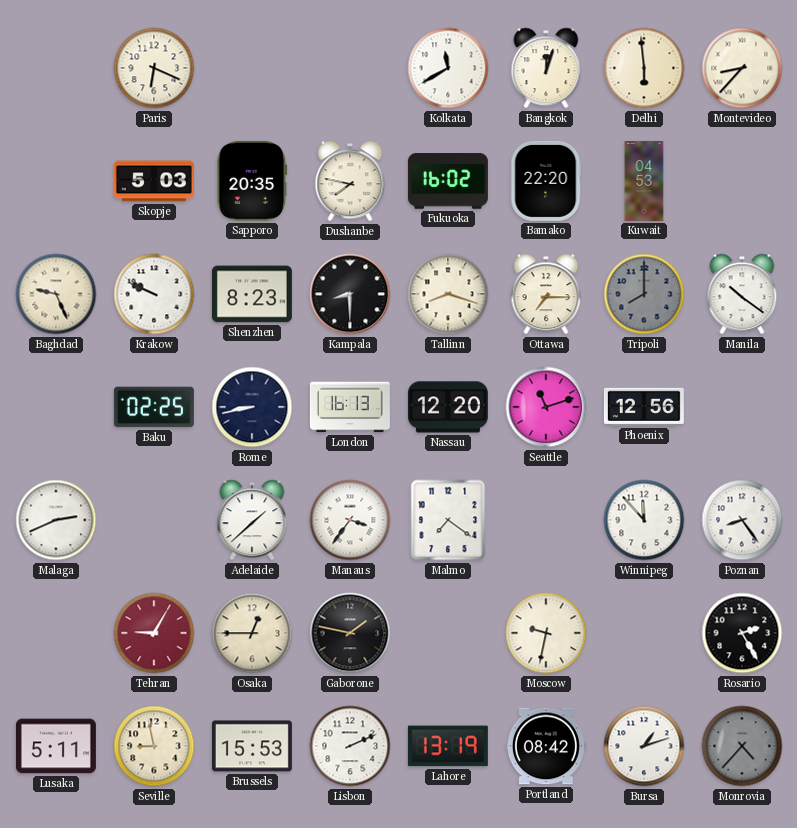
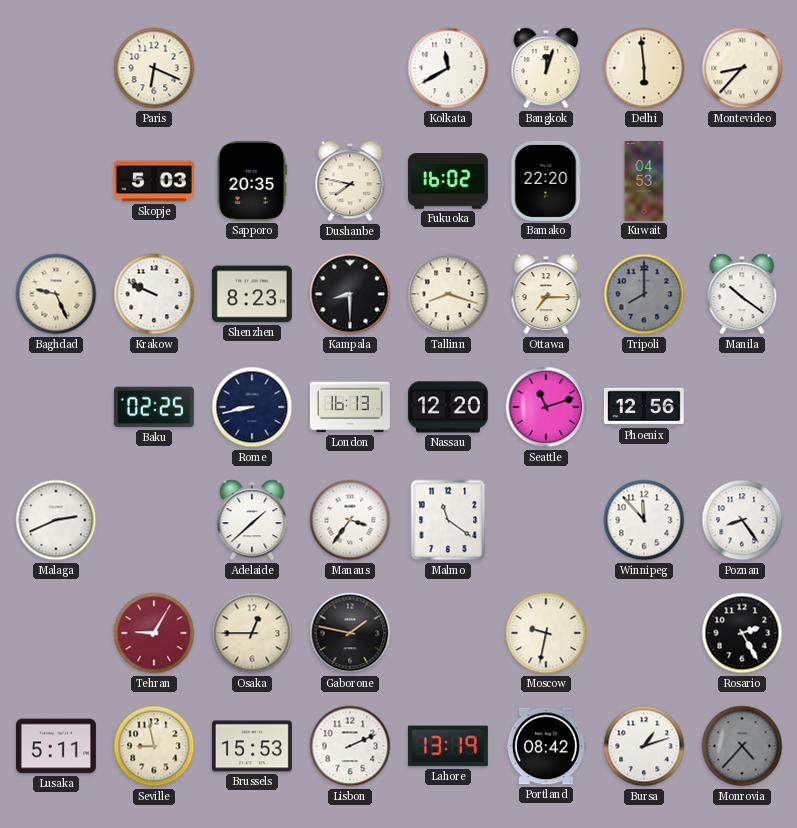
Malmo: 7:21 -> 11:21
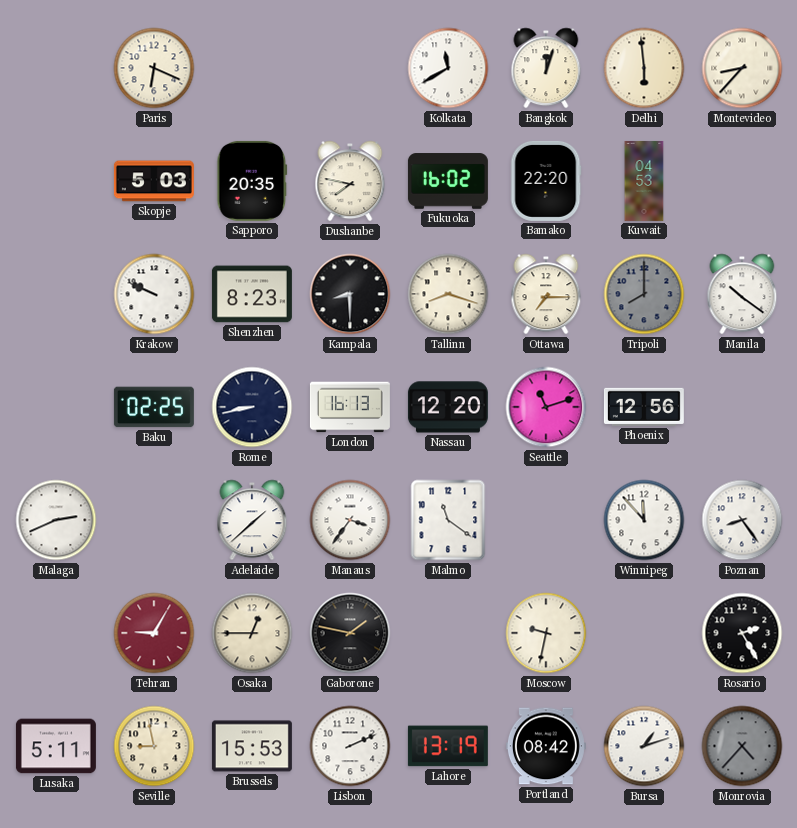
Baghdad: 9:26 -> none
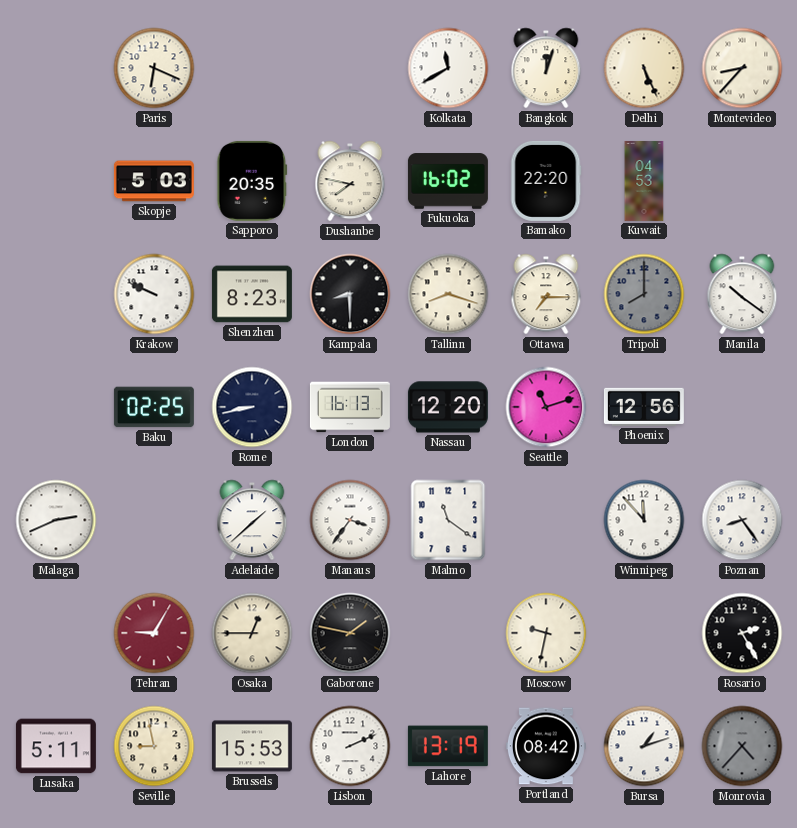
Delhi: 5:59 -> 5:26
